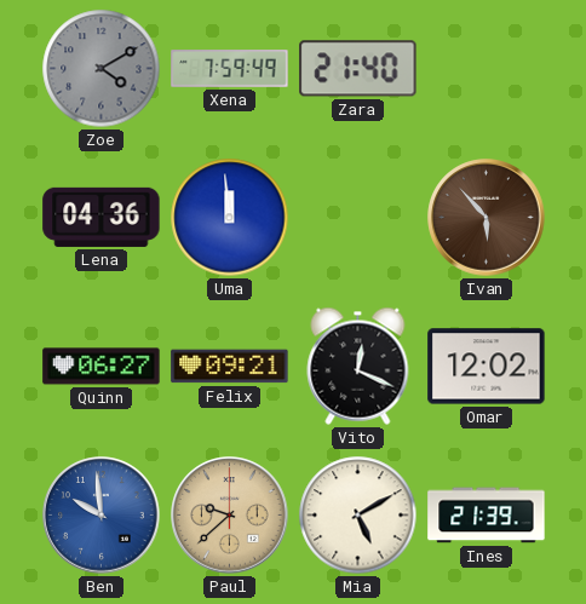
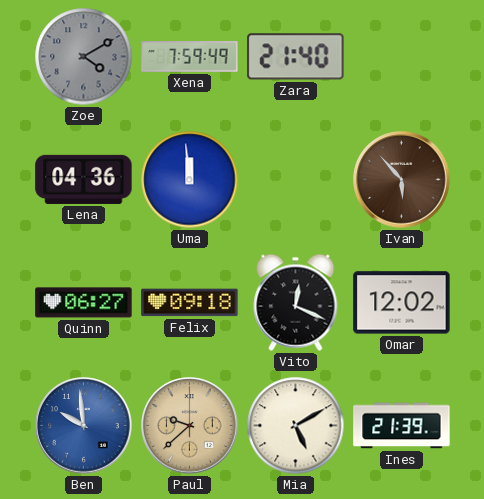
Felix: 09:21 -> 09:18
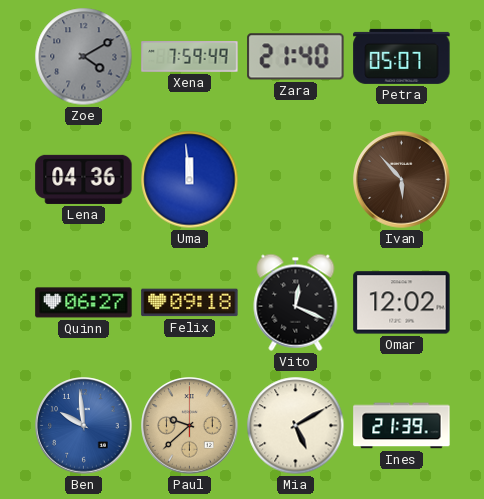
Petra: none -> 05:07
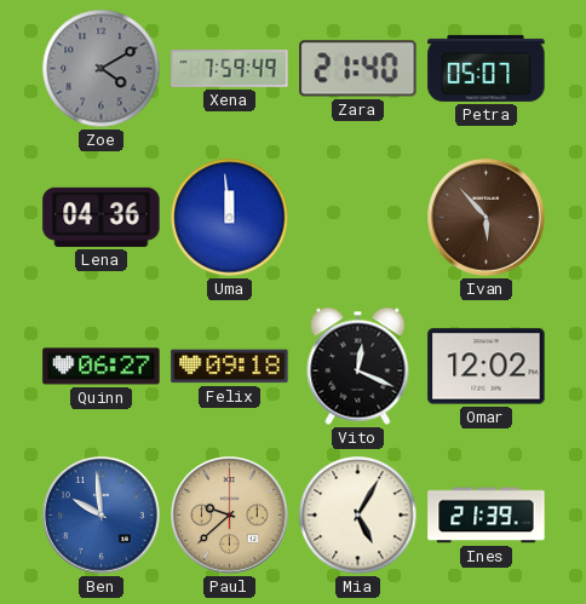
Mia: 5:10 -> 5:05
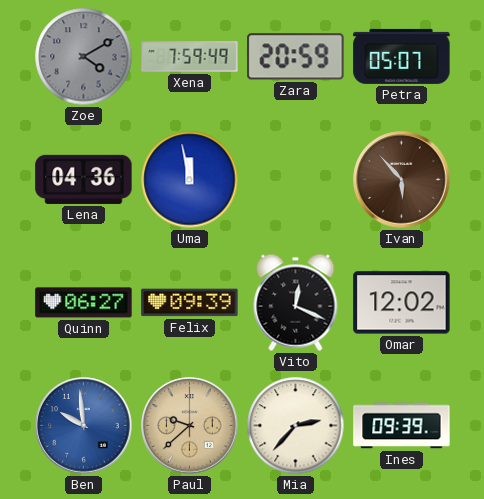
Zara: 21:40 -> 20:59
Uma: 11:59 -> 11:58
Felix: 09:18 -> 09:39
Mia: 5:05 -> 2:37
Ines: 21:39 -> 09:39
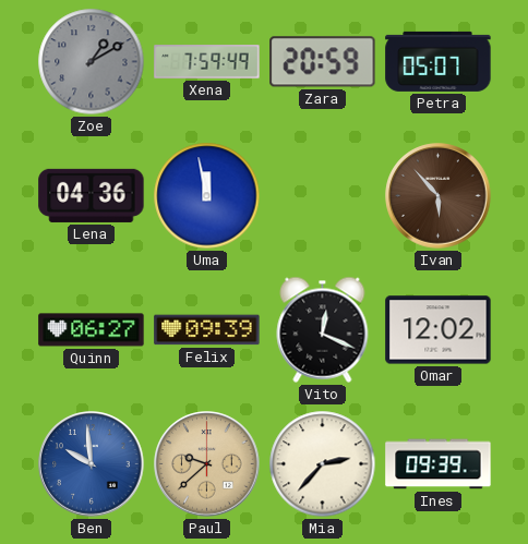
Zoe: 4:10 -> 1:10
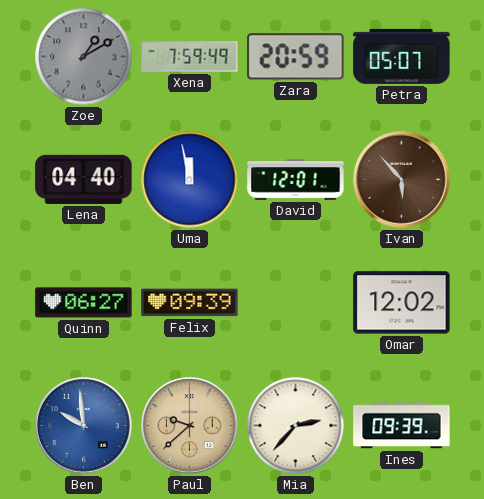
Lena: 04:36 -> 04:40
David: none -> 12:01
Vito: 12:19 -> none
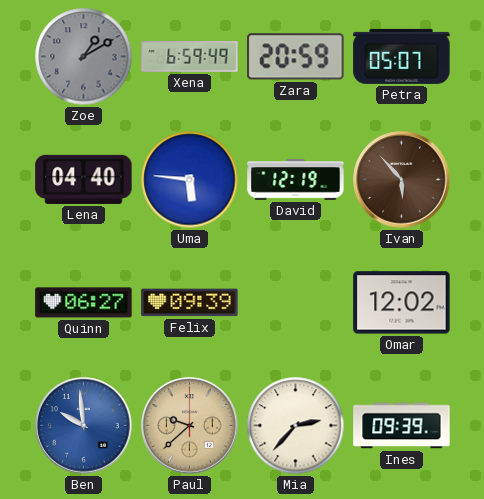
Xena: 7:59 -> 6:59
Uma: 11:58 -> 5:46
David: 12:01 -> 12:19
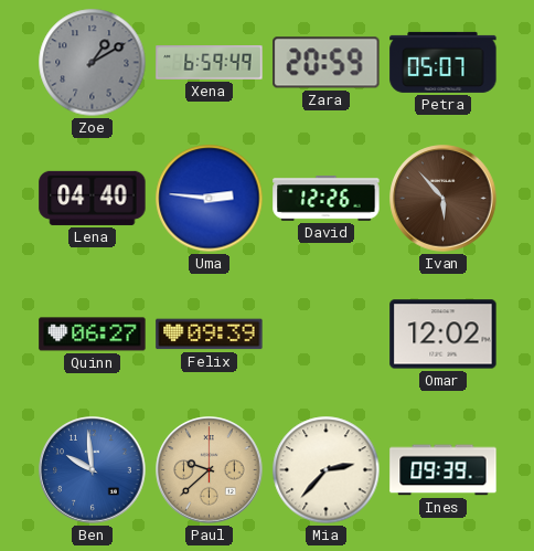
Uma: 5:46 -> 2:46
David: 12:19 -> 12:26
